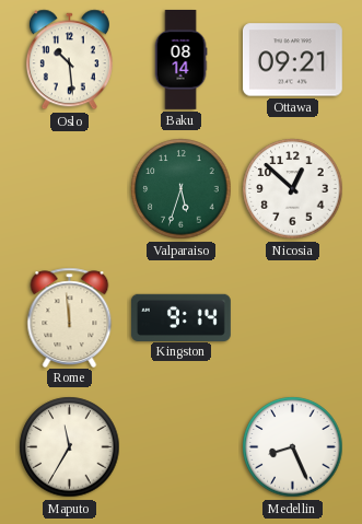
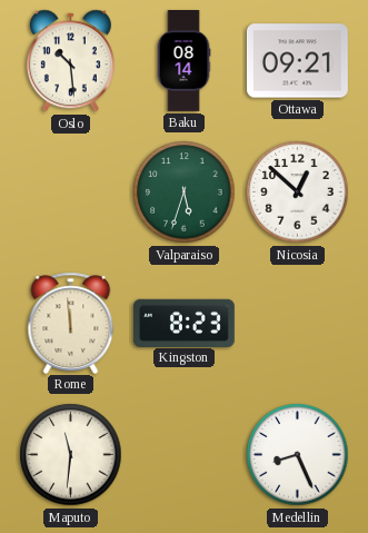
Kingston: 9:14 -> 8:23
Maputo: 11:35 -> 11:31
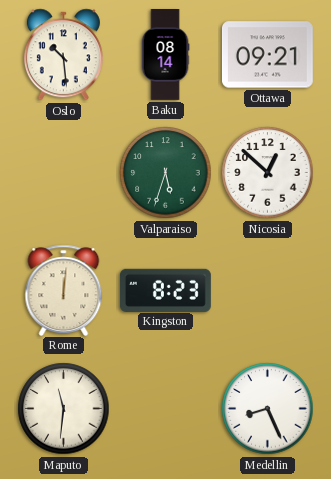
Rome: 11:59 -> 12:01
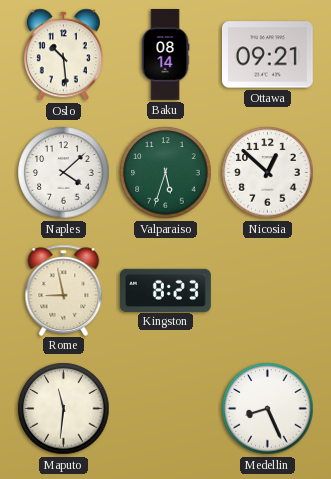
Naples: none -> 4:08
Rome: 12:01 -> 8:58
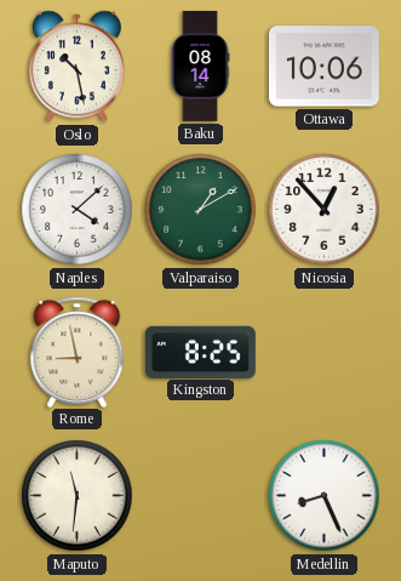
Oslo: 10:29 -> 10:28
Ottawa: 09:21 -> 10:06
Valparaiso: 5:33 -> 1:10
Nicosia: 12:52 -> 12:53
Kingston: 8:23 -> 8:25
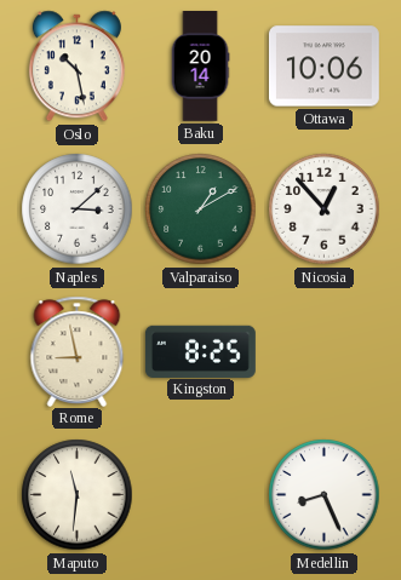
Baku: 08:14 -> 20:14
Naples: 4:08 -> 3:08
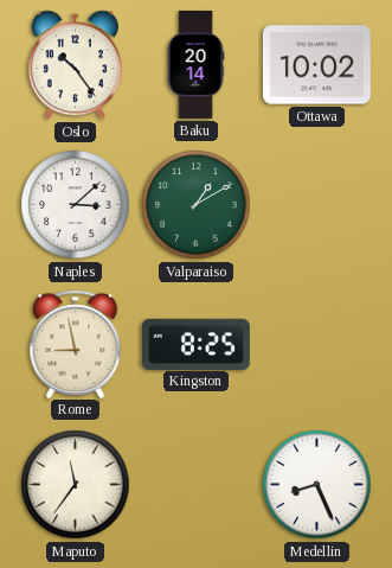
Oslo: 10:28 -> 10:24
Ottawa: 10:06 -> 10:02
Nicosia: 12:53 -> none
Maputo: 11:31 -> 11:36
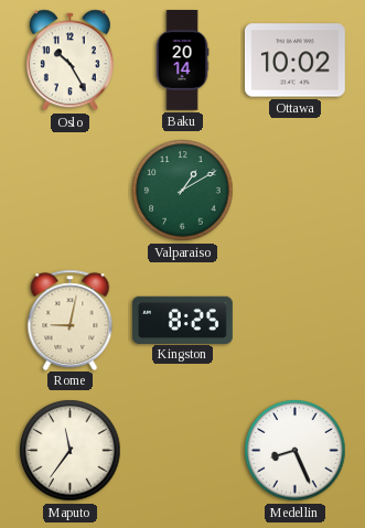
Oslo: 10:24 -> 10:25
Naples: 3:08 -> none
Rome: 8:58 -> 9:02
